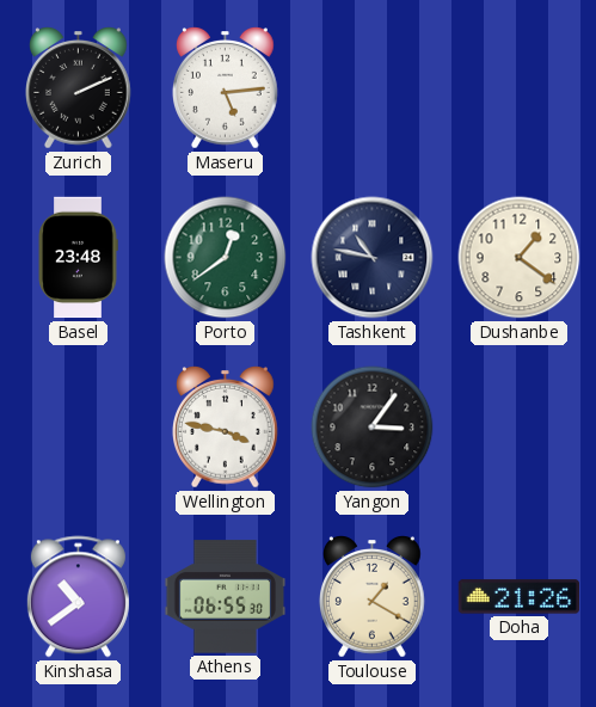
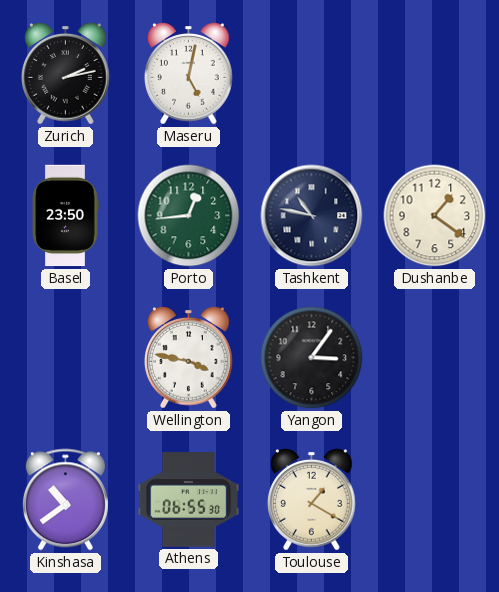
Zurich: 2:11 -> 2:13
Maseru: 5:14 -> 5:02
Basel: 23:48 -> 23:50
Porto: 12:39 -> 12:44
Doha: 21:26 -> none
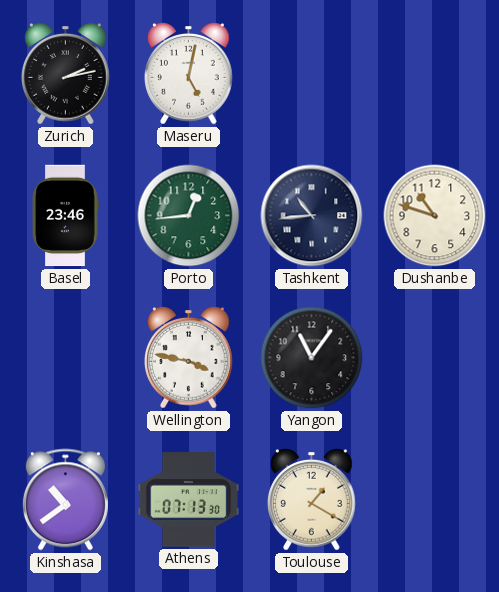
Basel: 23:50 -> 23:46
Tashkent: 10:47 -> 10:44
Dushanbe: 1:21 -> 10:48
Yangon: 3:06 -> 11:06
Athens: 06:55 -> 07:13
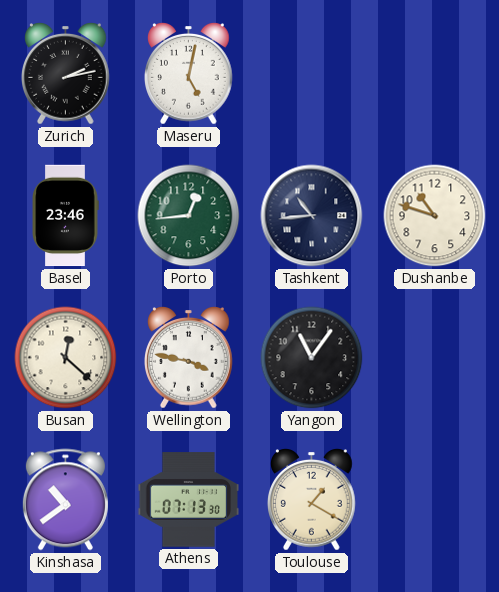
Busan: none -> 12:22
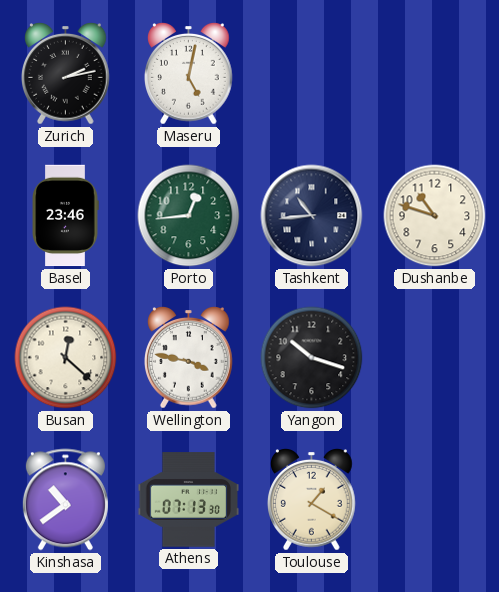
Yangon: 11:06 -> 10:18
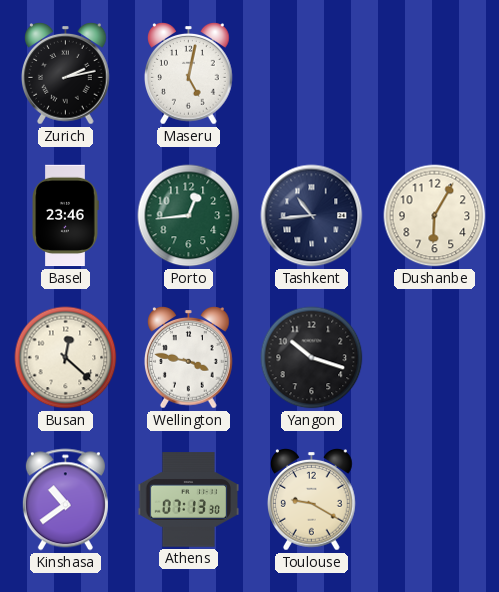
Dushanbe: 10:48 -> 6:05
Toulouse: 1:20 -> 9:20
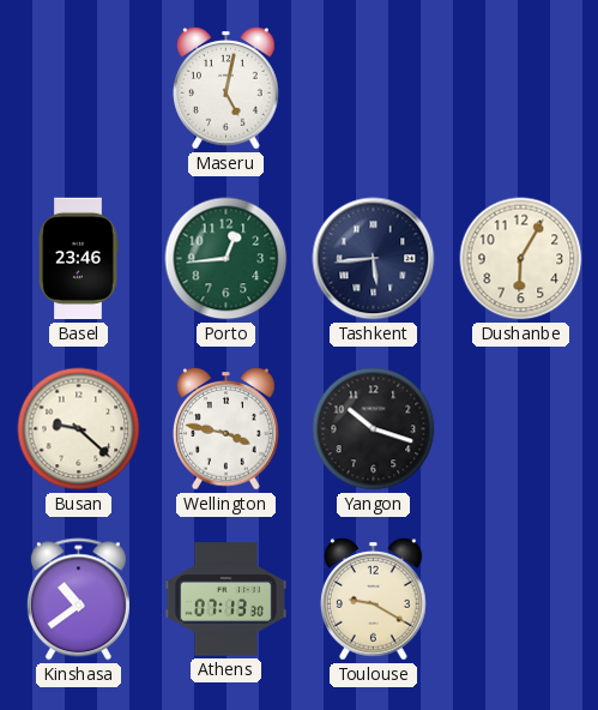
Zurich: 2:13 -> none
Tashkent: 10:44 -> 5:44
Busan: 12:22 -> 9:22
